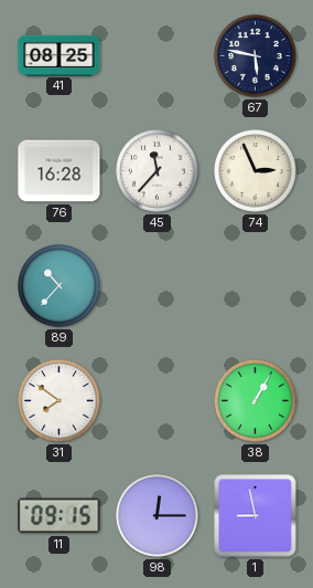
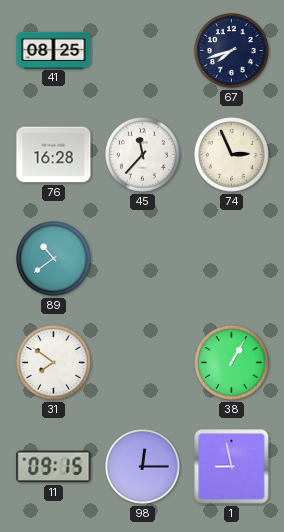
67: 5:47 -> 7:42
89: 10:37 -> 10:39
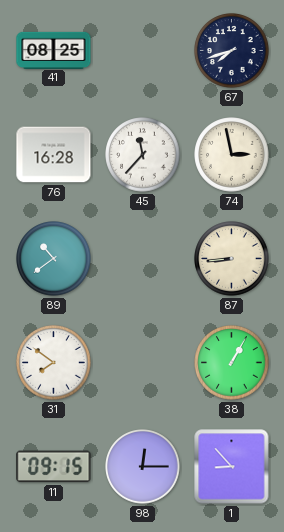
74: 2:56 -> 2:58
87: none -> 8:44
1: 8:58 -> 8:53
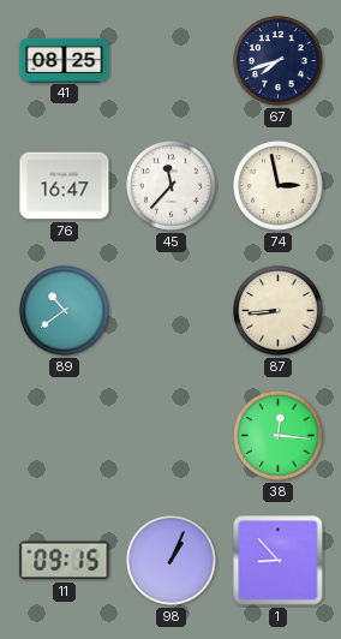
76: 16:28 -> 16:47
31: 7:51 -> none
38: 1:05 -> 12:16
98: 12:15 -> 1:04
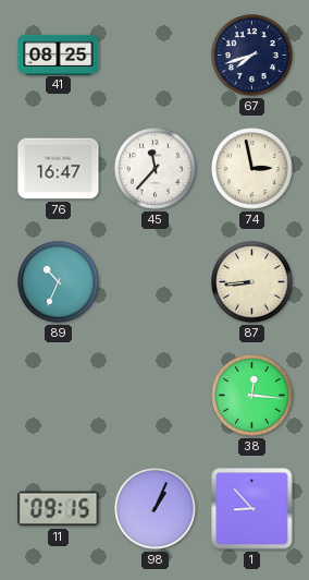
89: 10:39 -> 10:34
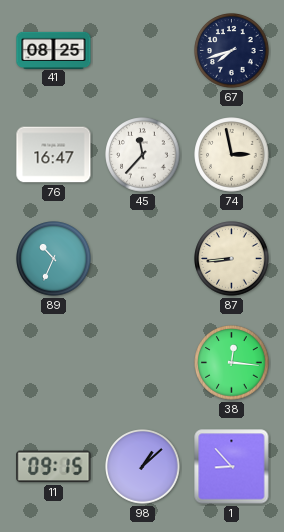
98: 1:04 -> 1:08
